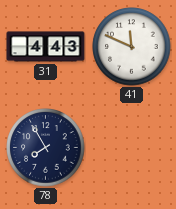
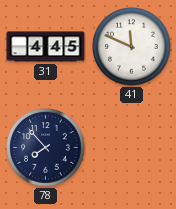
31: 4:43 -> 4:45
78: 7:55 -> 7:53
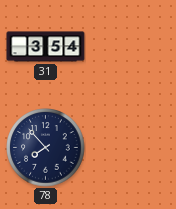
31: 4:45 -> 3:54
41: 11:49 -> none
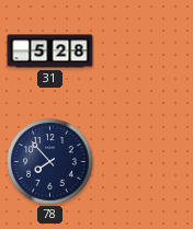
31: 3:54 -> 5:28
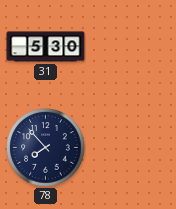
31: 5:28 -> 5:30
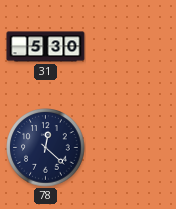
78: 7:53 -> 12:22
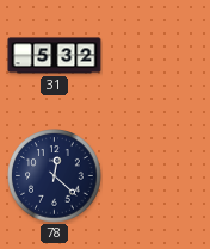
31: 5:30 -> 5:32
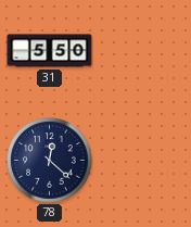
31: 5:32 -> 5:50
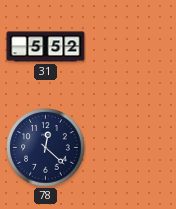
31: 5:50 -> 5:52
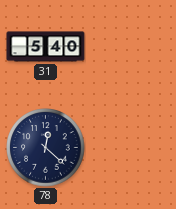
31: 5:52 -> 5:40
